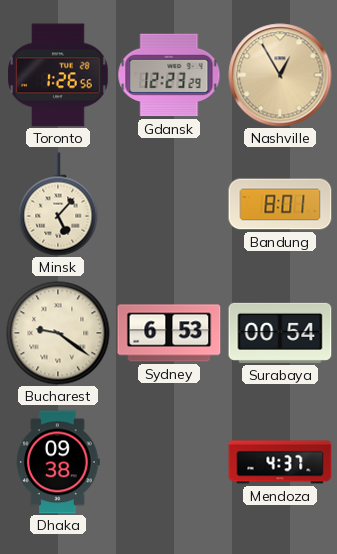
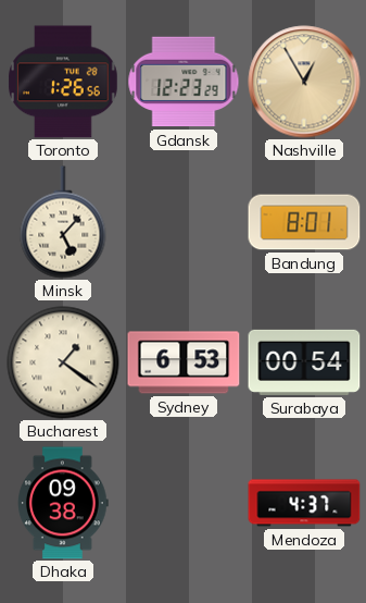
Bucharest: 9:21 -> 1:21
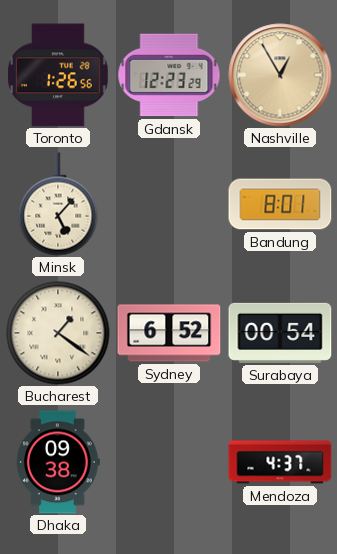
Sydney: 6:53 -> 6:52
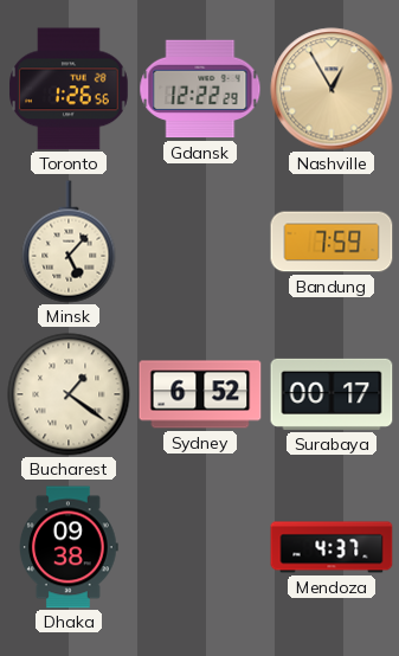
Gdansk: 12:23 -> 12:22
Bandung: 8:01 -> 7:59
Surabaya: 00:54 -> 00:17
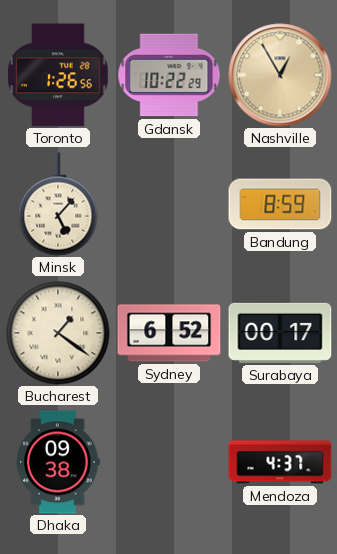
Gdansk: 12:22 -> 10:22
Bandung: 7:59 -> 8:59
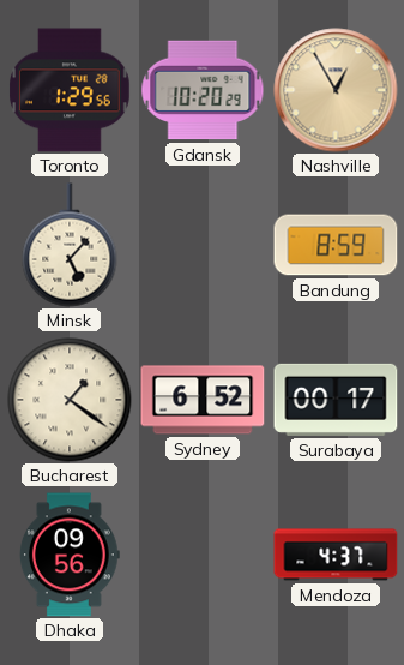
Toronto: 1:26 -> 1:29
Gdansk: 10:22 -> 10:20
Dhaka: 09:38 -> 09:56
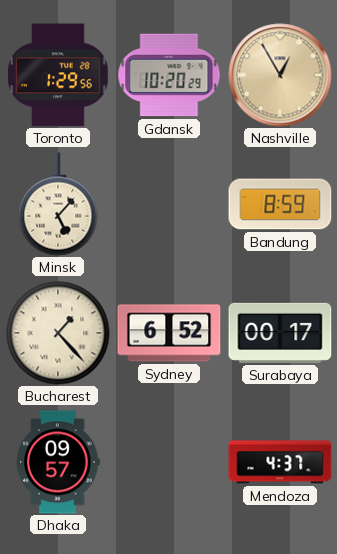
Bucharest: 1:21 -> 1:23
Dhaka: 09:56 -> 09:57
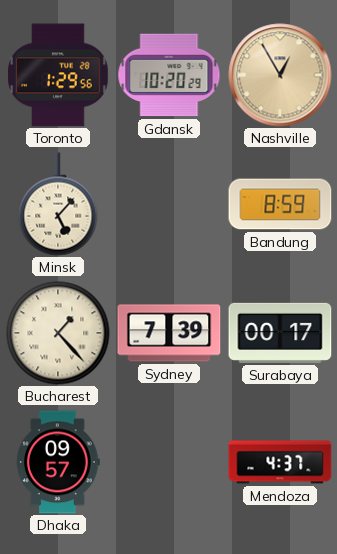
Sydney: 6:52 -> 7:39
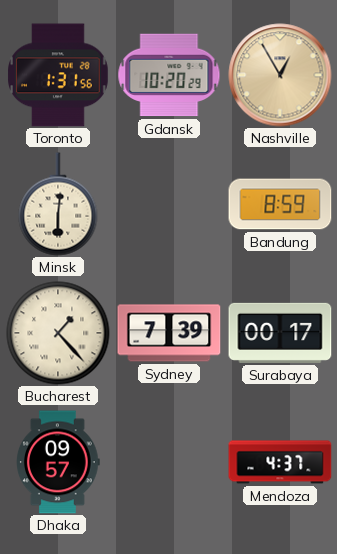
Toronto: 1:29 -> 1:31
Minsk: 5:07 -> 6:01
